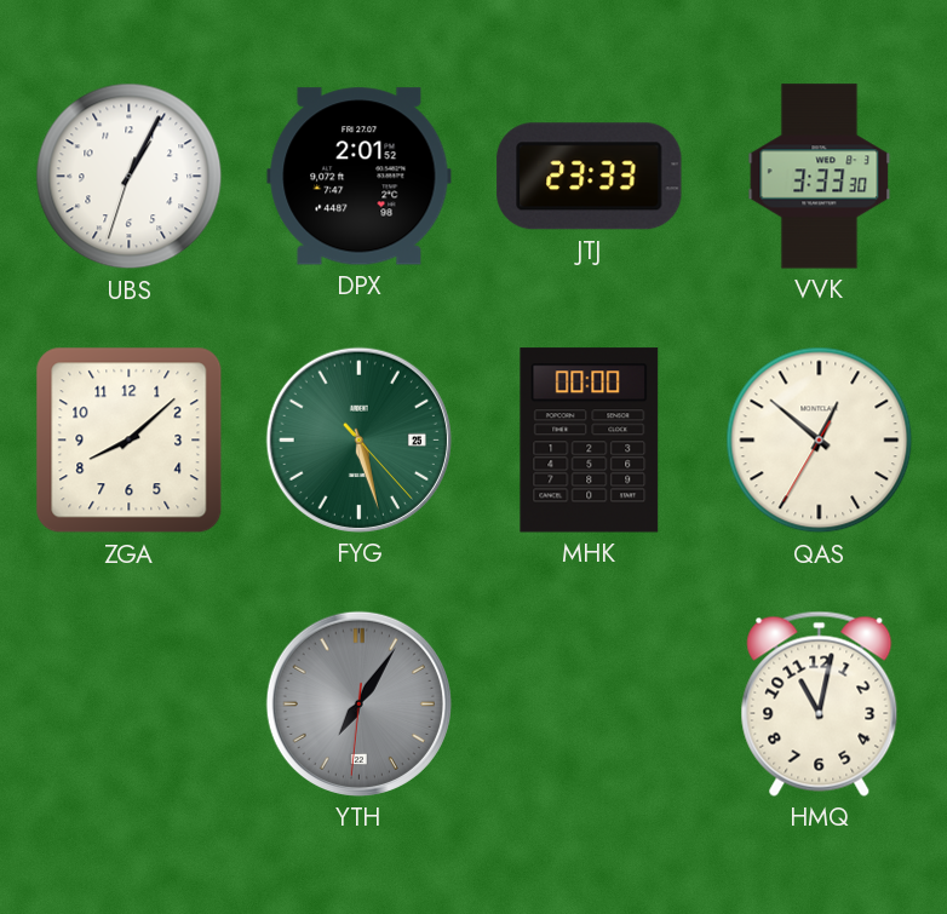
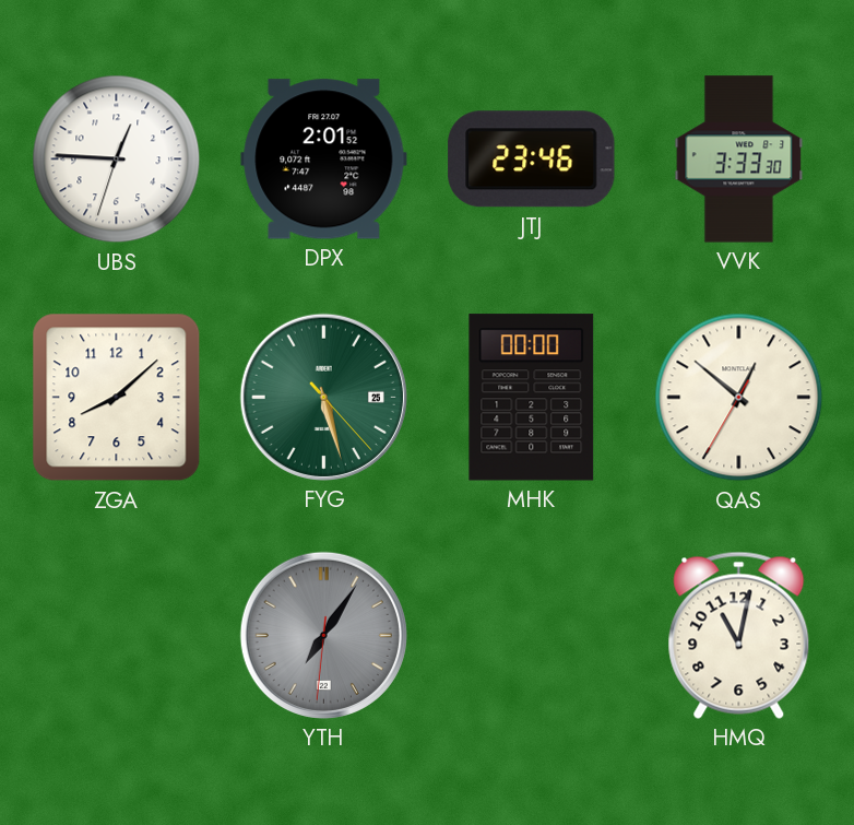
UBS: 1:04 -> 12:45
JTJ: 23:33 -> 23:46
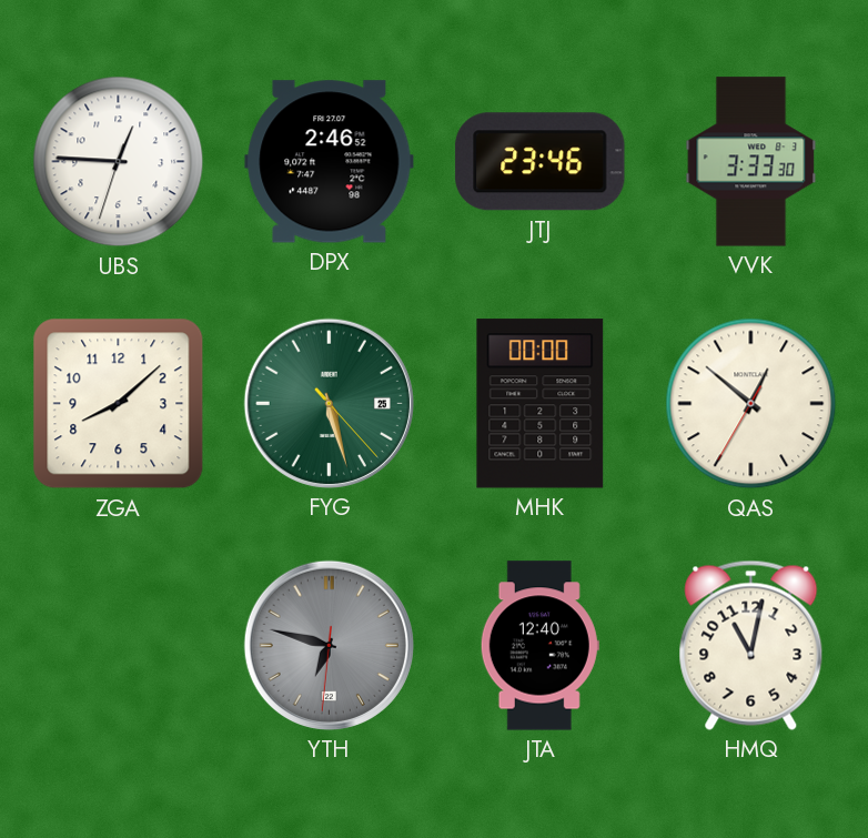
DPX: 2:01 -> 2:46
YTH: 7:05 -> 6:47
JTA: none -> 12:40
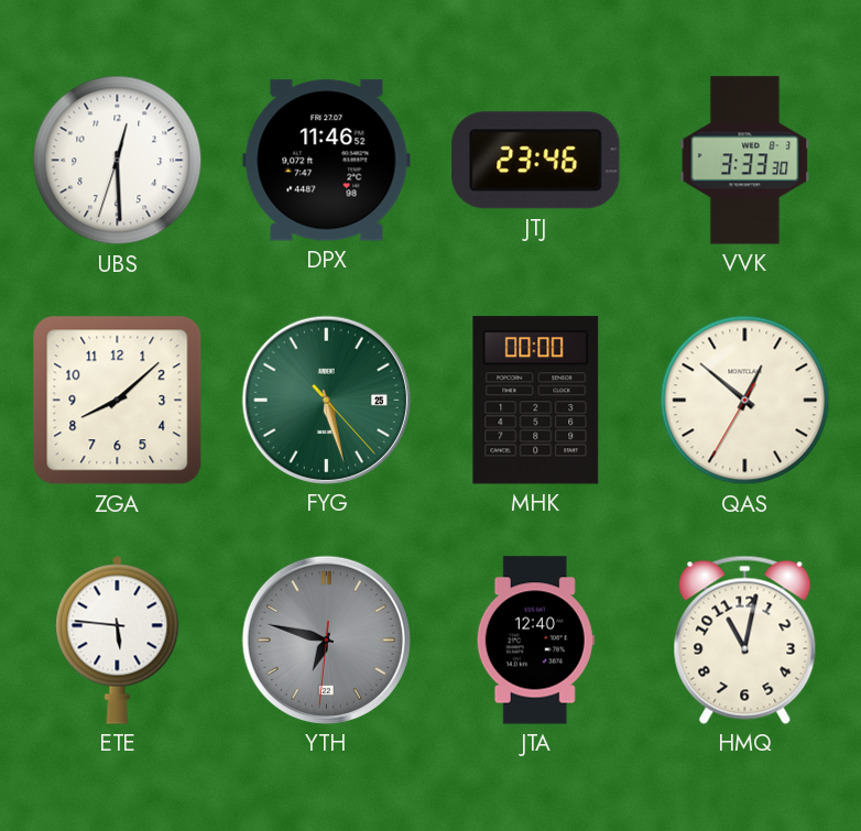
UBS: 12:45 -> 12:29
DPX: 2:46 -> 11:46
ETE: none -> 5:46
